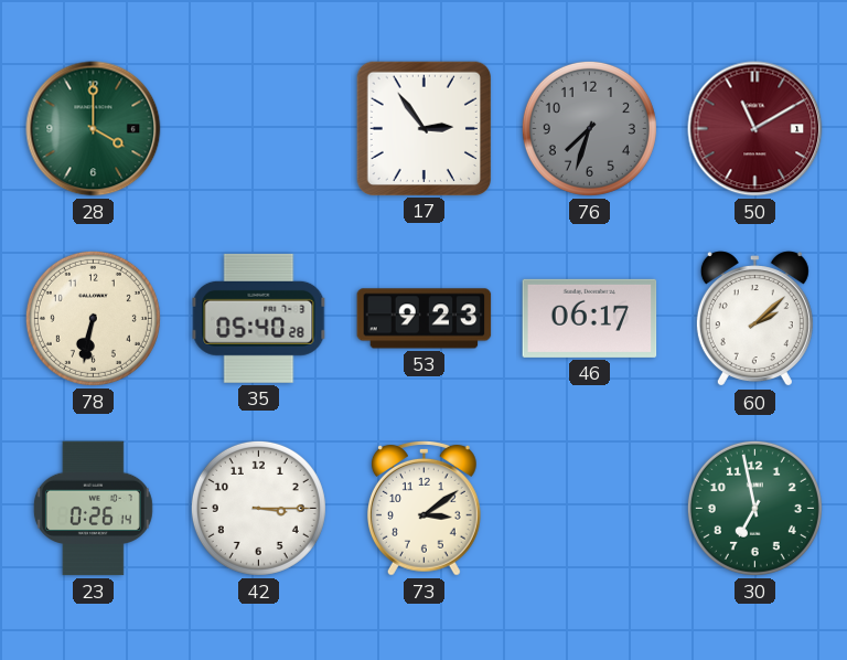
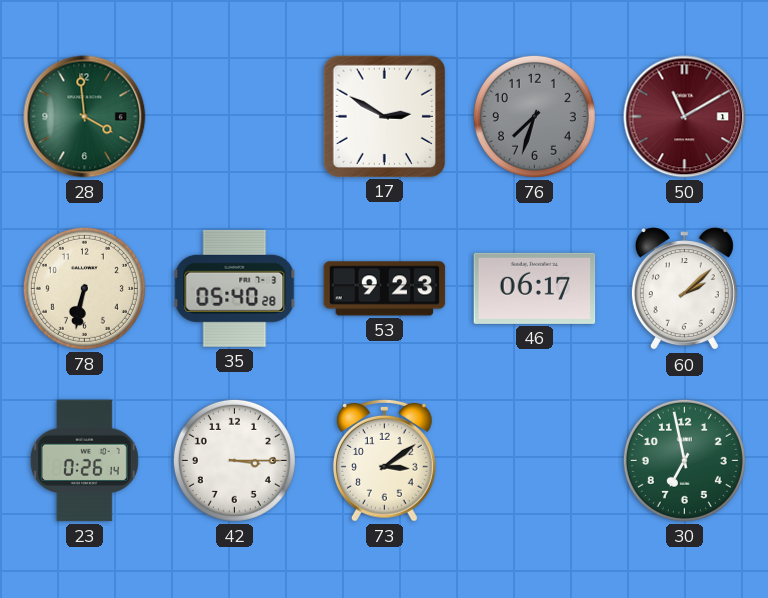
28: 4:00 -> 3:59
17: 2:54 -> 2:50
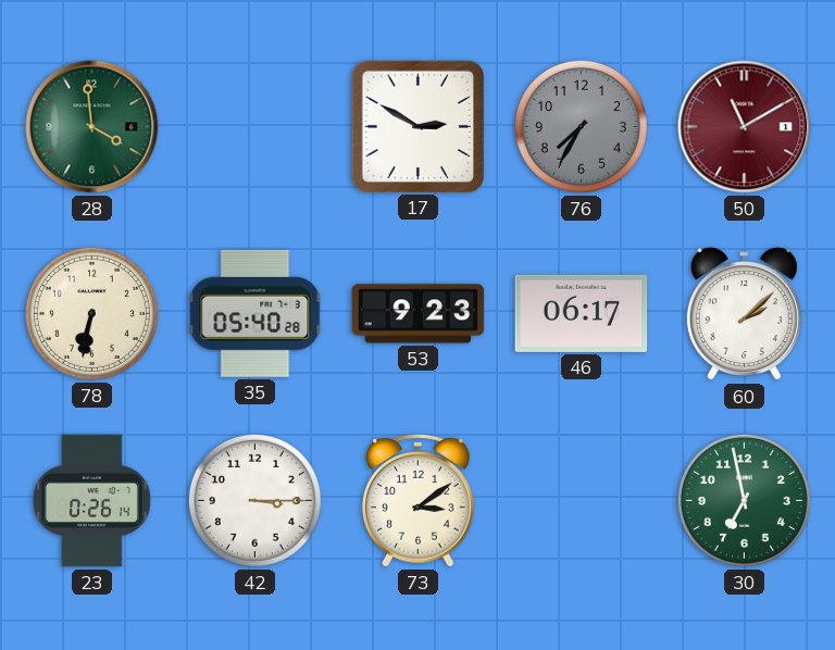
76: 7:33 -> 7:35
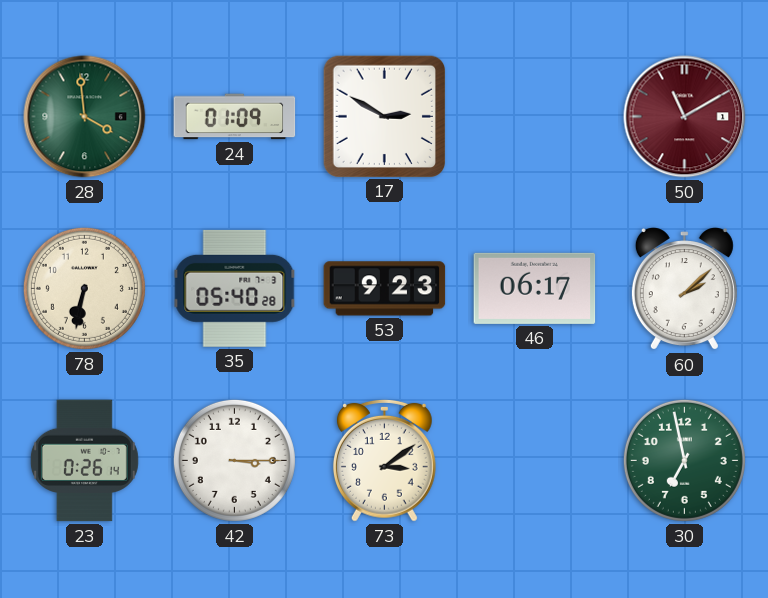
24: none -> 01:09
76: 7:35 -> none
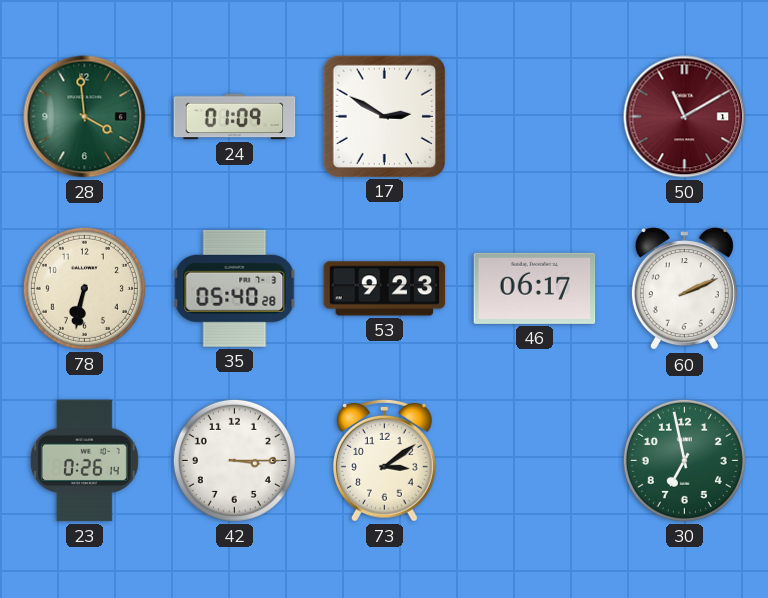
60: 2:08 -> 2:11
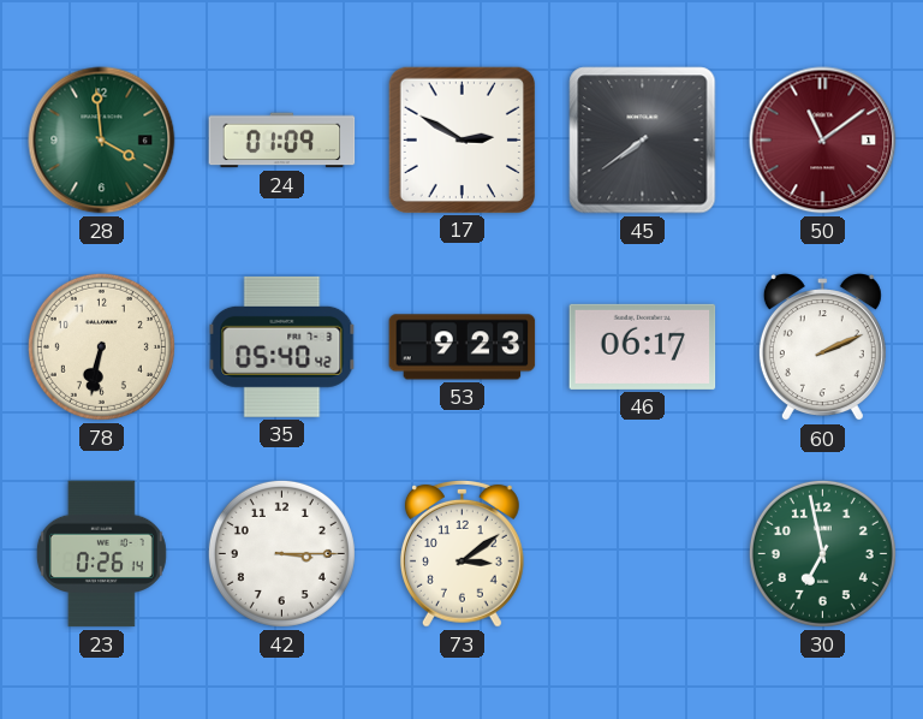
45: none -> 7:39
50: 11:10 -> 11:09
35: 05:40:28 -> 05:40:42
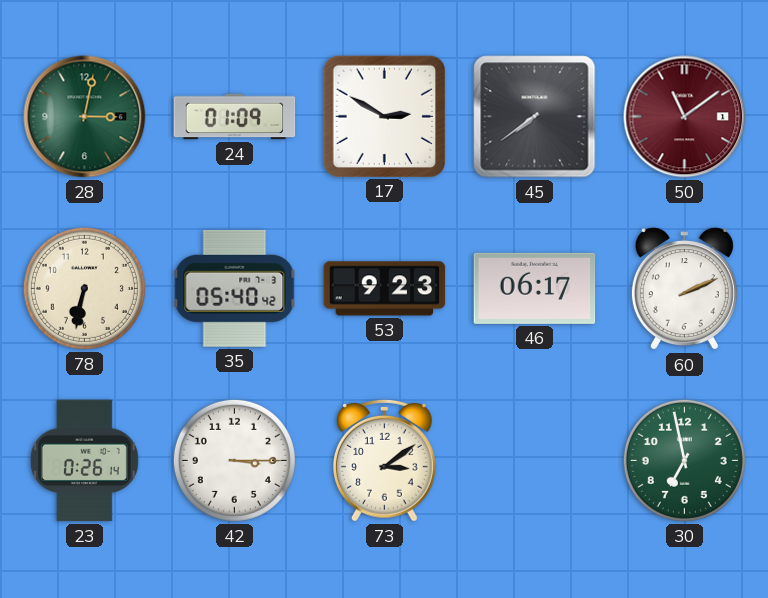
28: 3:59 -> 3:02
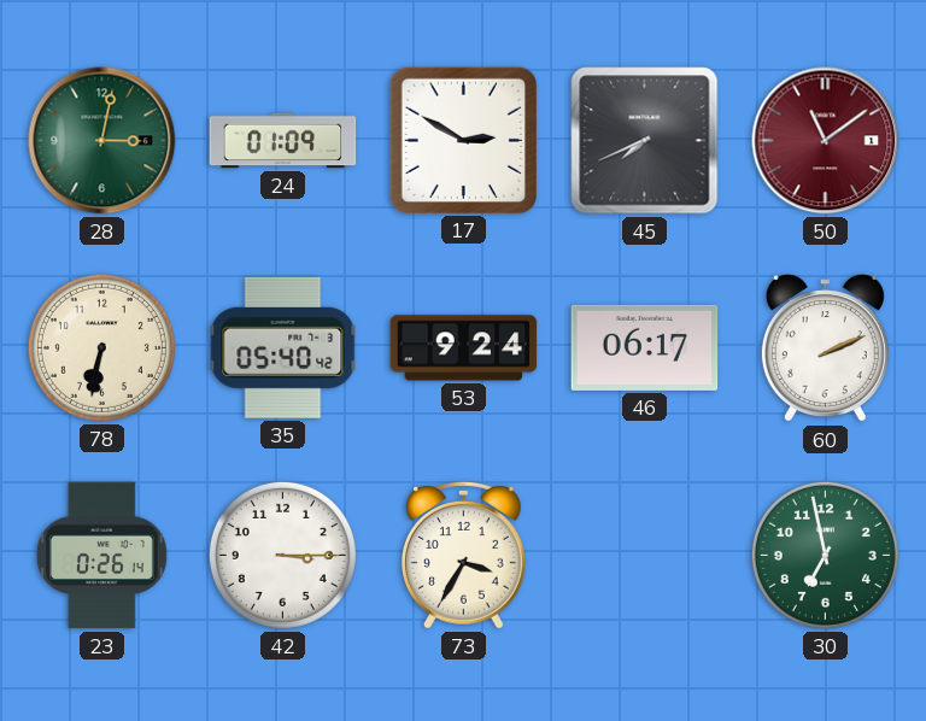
45: 7:39 -> 7:41
53: 9:23 -> 9:24
73: 3:09 -> 3:35
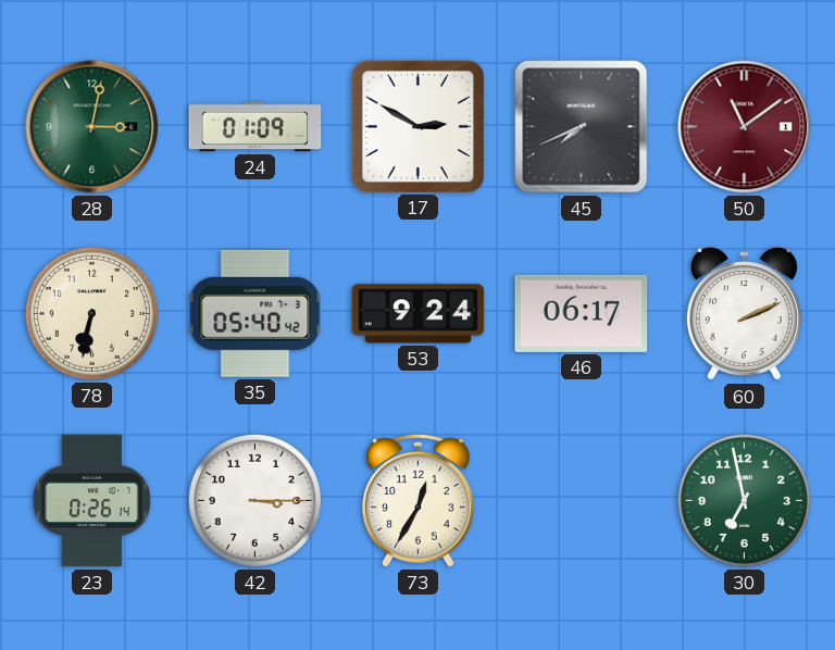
73: 3:35 -> 12:35
